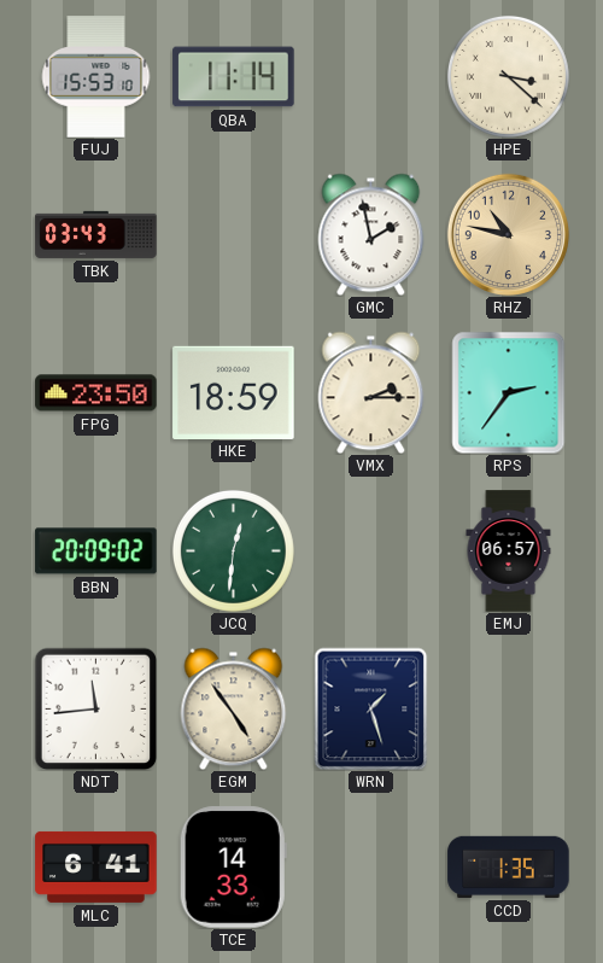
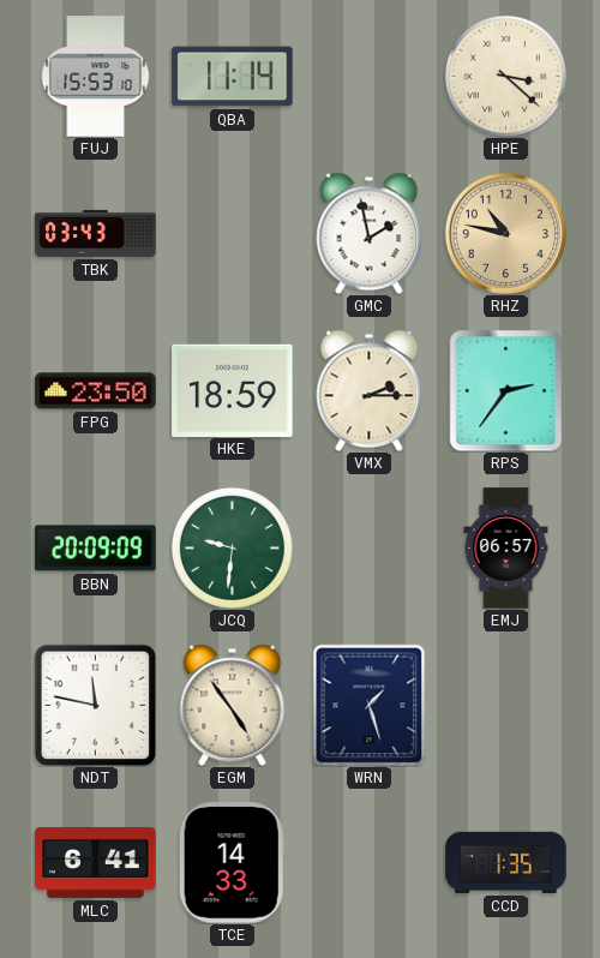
BBN: 20:09:02 -> 20:09:09
JCQ: 12:31 -> 9:31
NDT: 11:44 -> 11:47
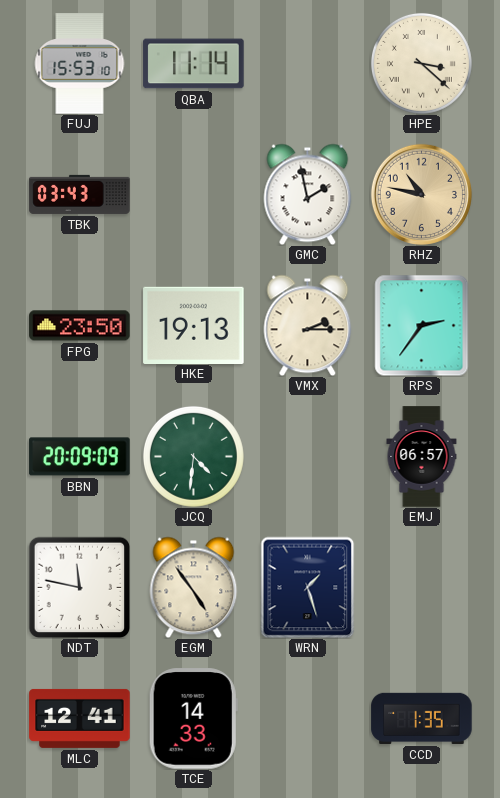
HKE: 18:59 -> 19:13
JCQ: 9:31 -> 4:31
MLC: 6:41 -> 12:41
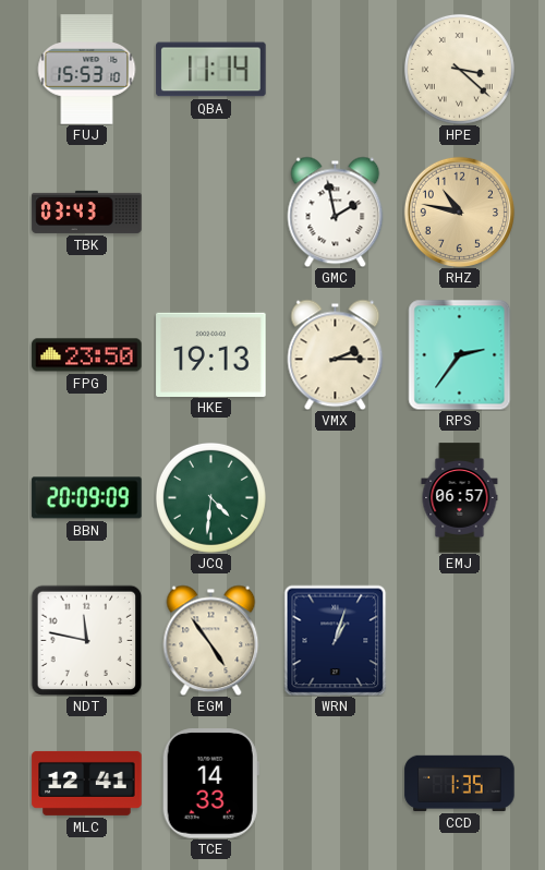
WRN: 1:27 -> 1:03
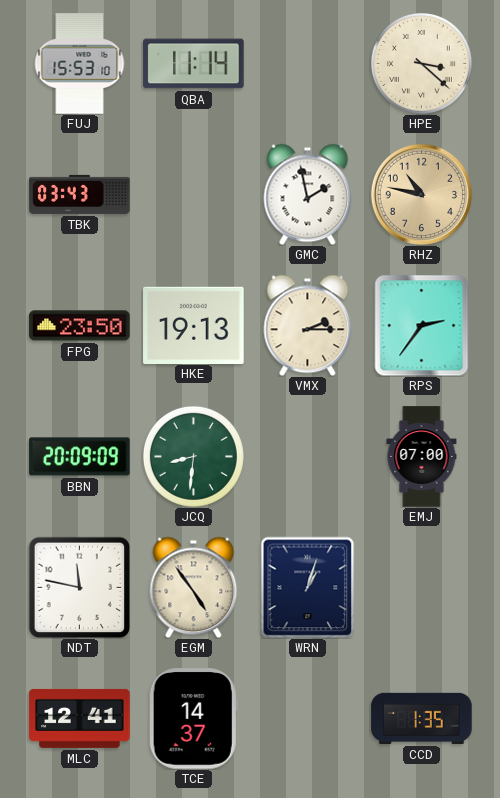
JCQ: 4:31 -> 8:31
EMJ: 06:57 -> 07:00
TCE: 14:33 -> 14:37
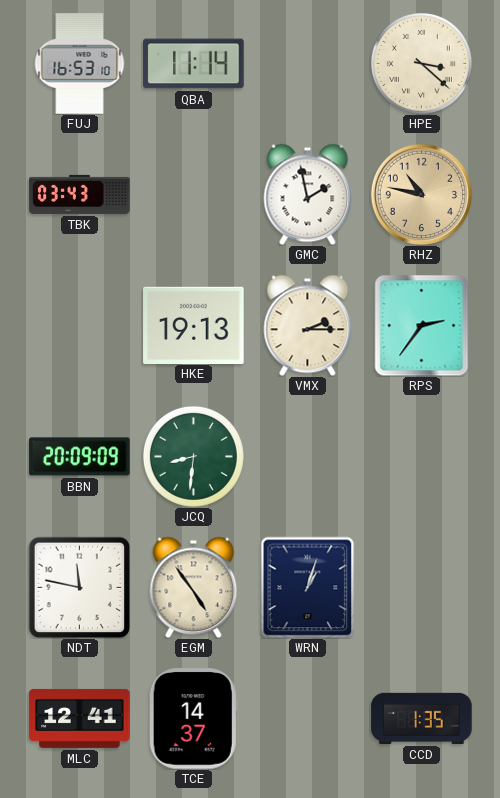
FUJ: 15:53 -> 16:53
FPG: 23:50 -> none
EMJ: 07:00 -> none
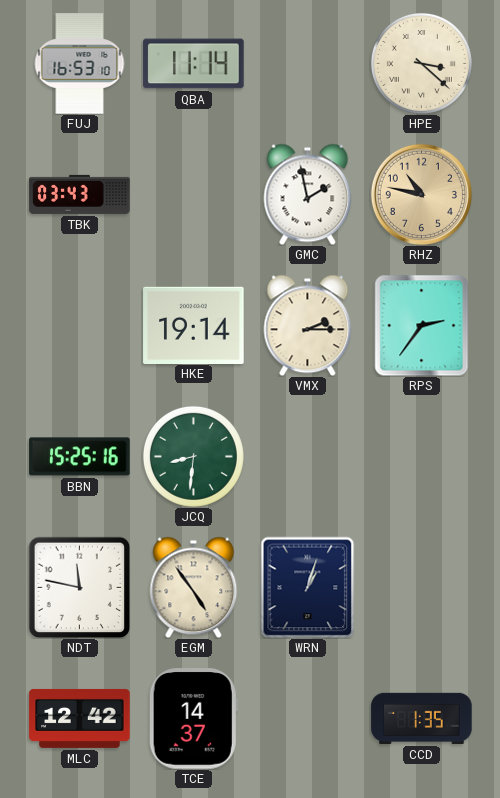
HKE: 19:13 -> 19:14
BBN: 20:09 -> 15:25
MLC: 12:41 -> 12:42
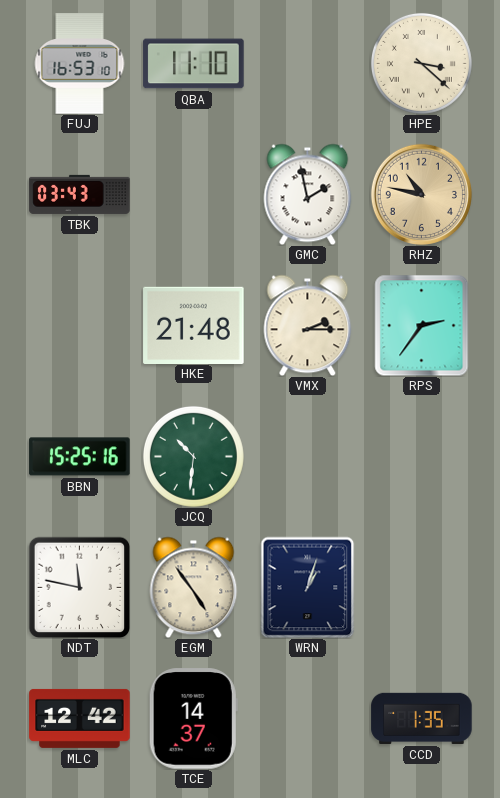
QBA: 11:14 -> 11:10
HKE: 19:14 -> 21:48
JCQ: 8:31 -> 10:31
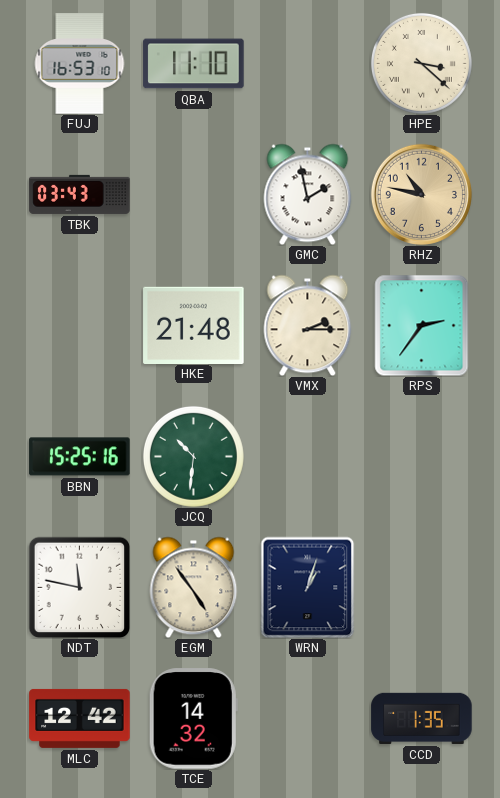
TCE: 14:37 -> 14:32
